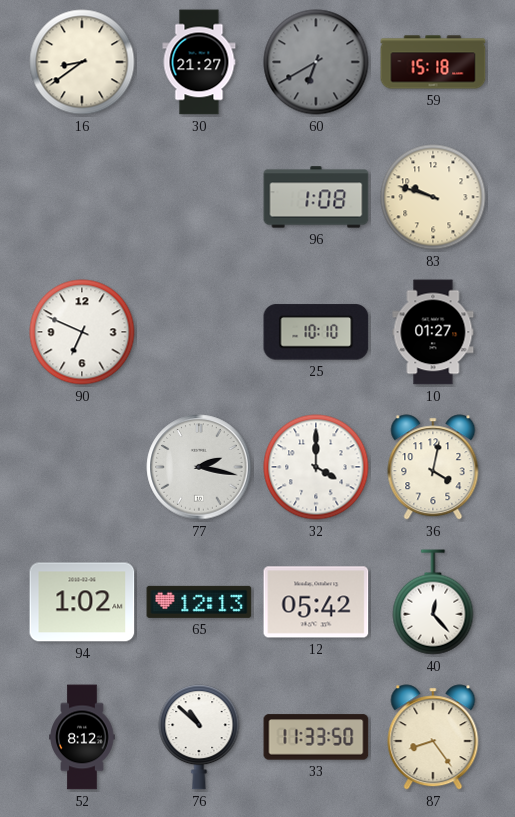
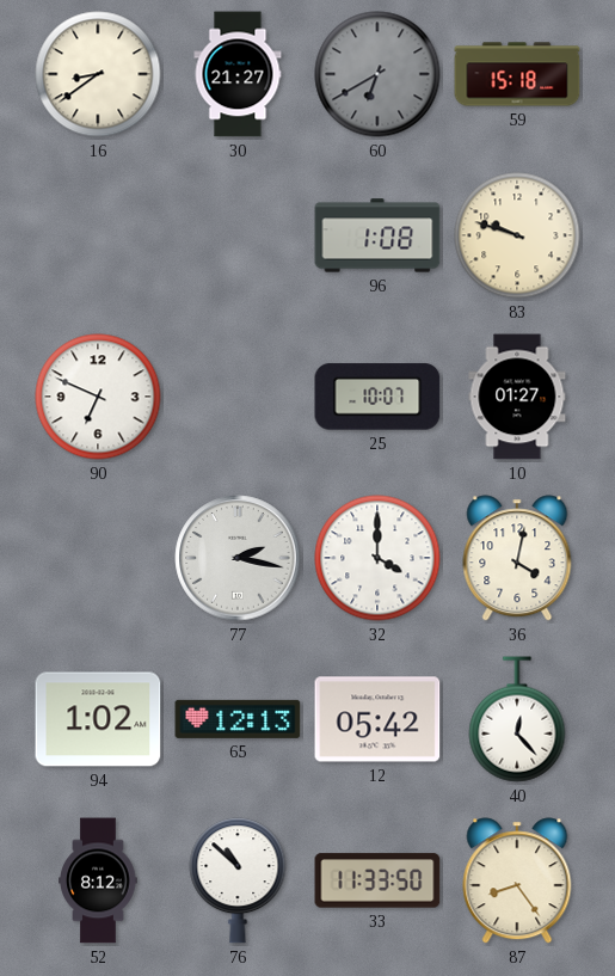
25: 10:10 -> 10:07
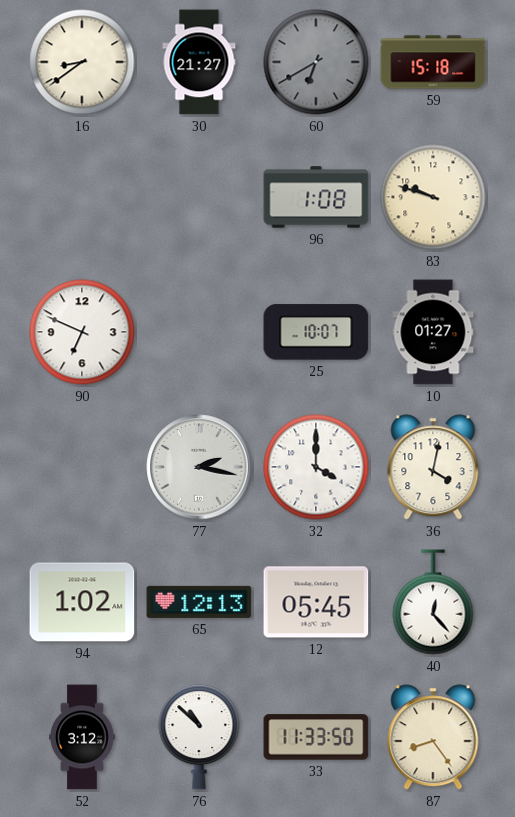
12: 05:42 -> 05:45
52: 8:12 -> 3:12
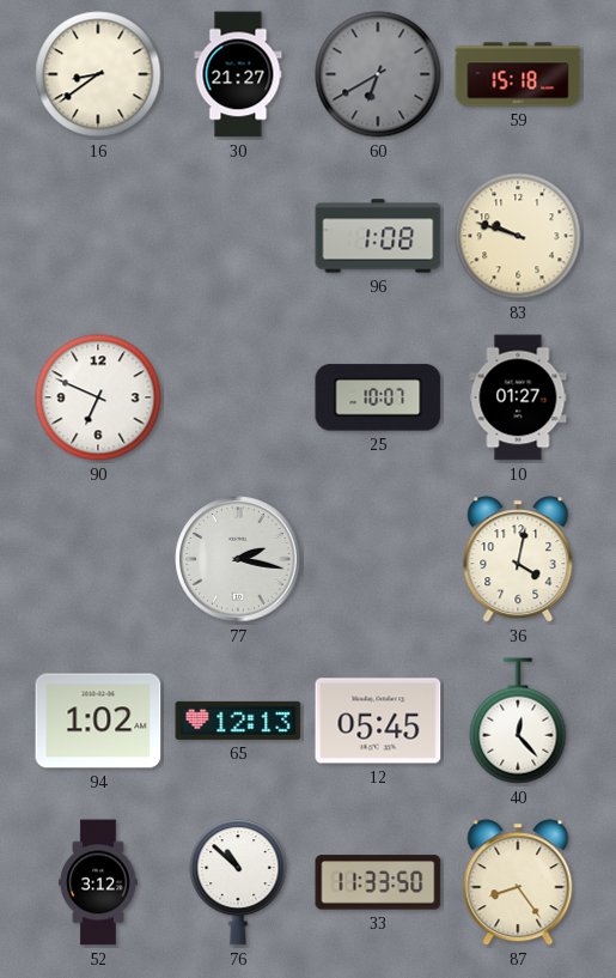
32: 4:00 -> none
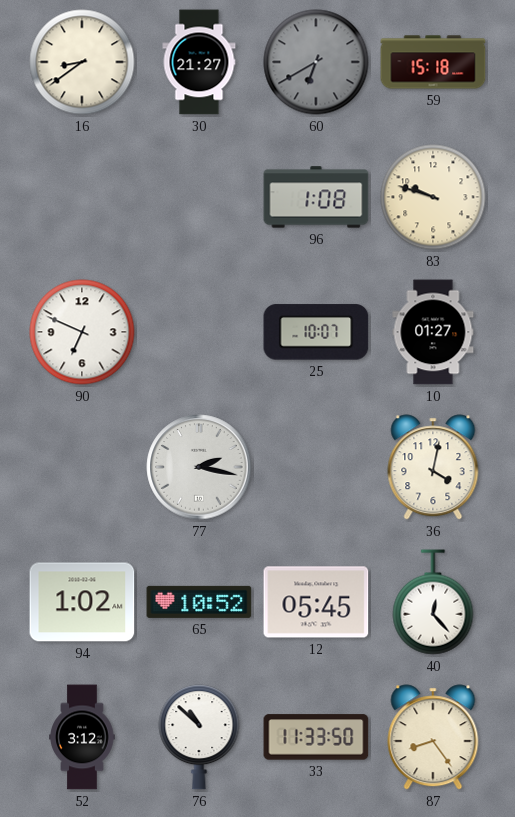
65: 12:13 -> 10:52
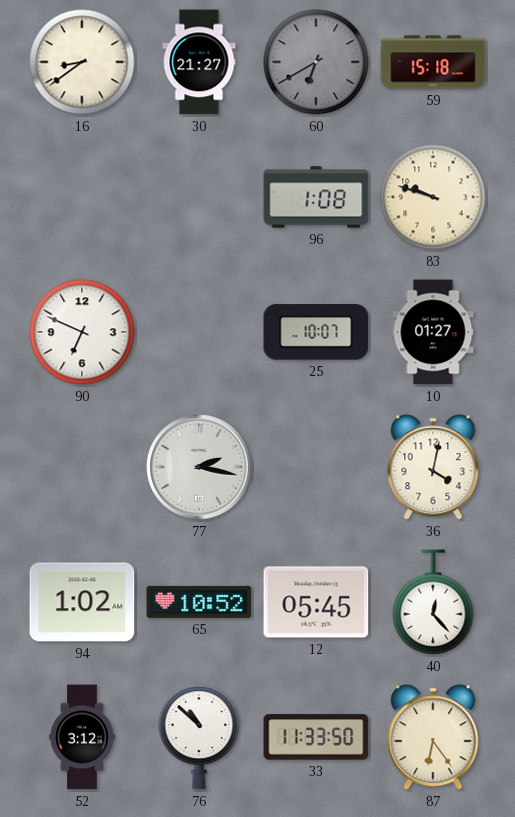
87: 8:24 -> 6:24
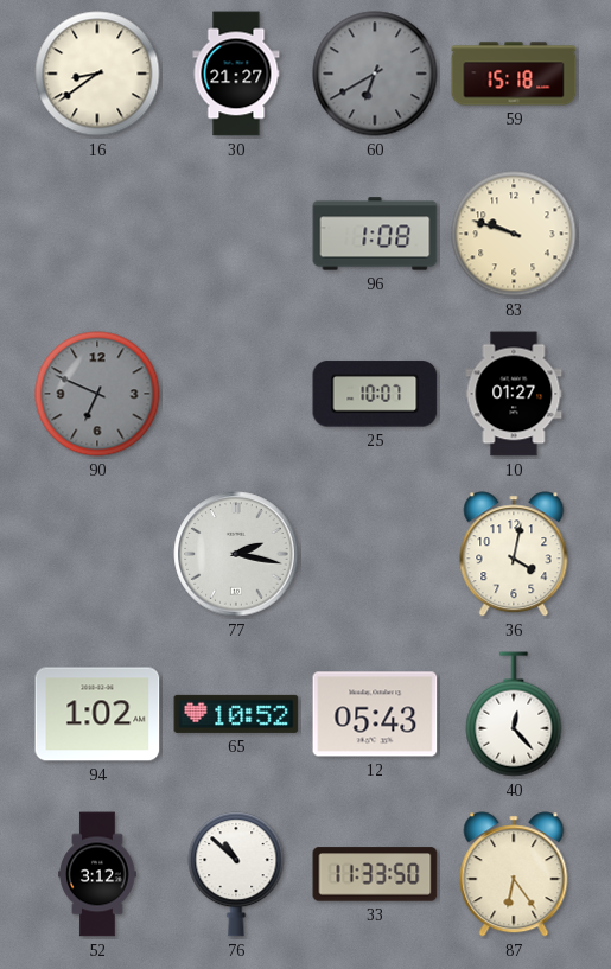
90 dial: white -> grey
12: 05:45 -> 05:43
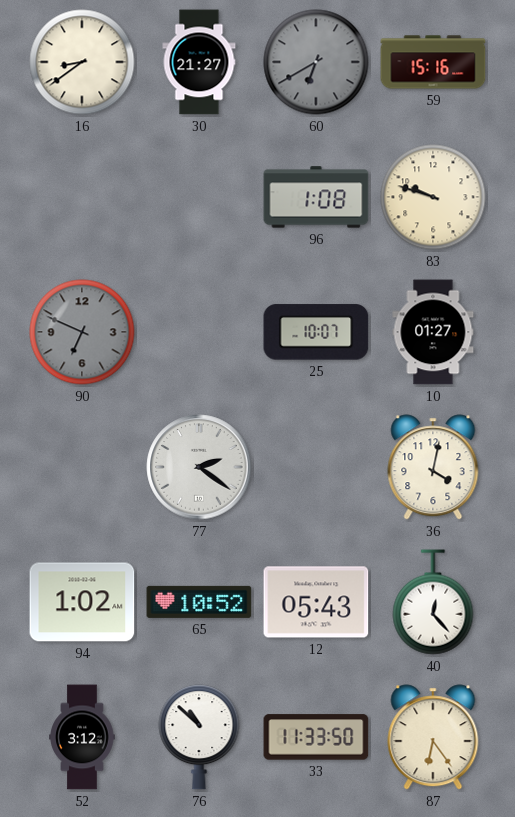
59: 15:18 -> 15:16
77: 2:17 -> 2:21
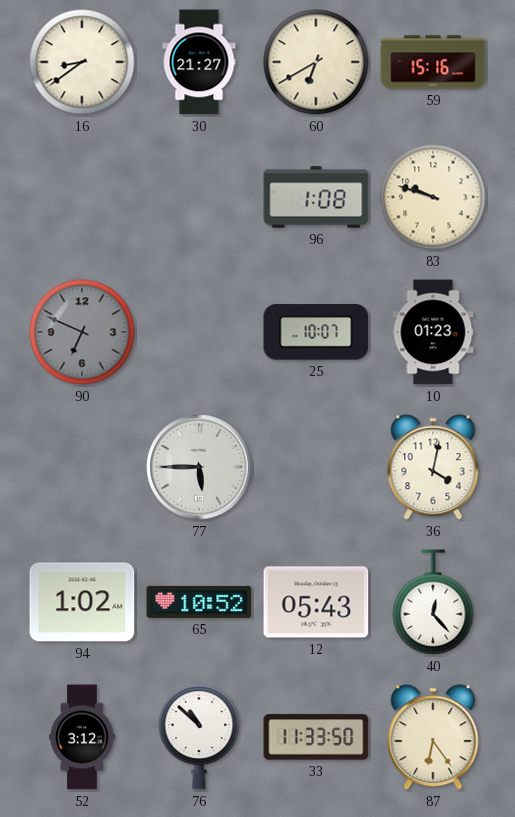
60 dial: grey -> cream
10: 01:27 -> 01:23
77: 2:21 -> 5:45
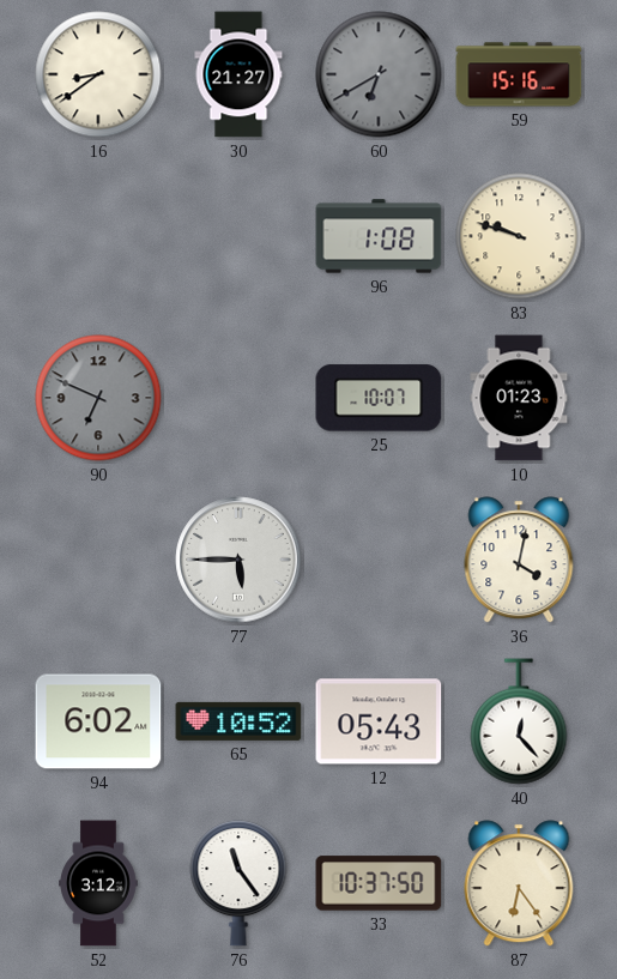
60 dial: cream -> grey
94: 1:02 -> 6:02
76: 10:52 -> 11:24
33: 11:33 -> 10:37
